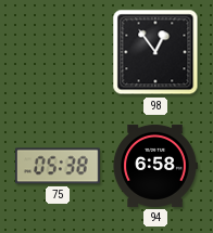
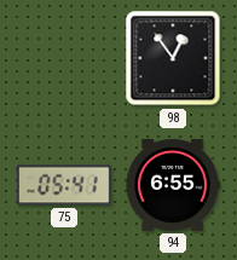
75: 05:38 -> 05:41
94: 6:58 -> 6:55
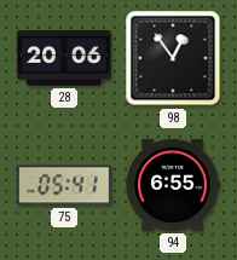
28: none -> 20:06
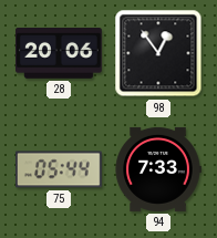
75: 05:41 -> 05:44
94: 6:55 -> 7:33
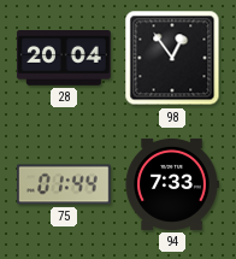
28: 20:06 -> 20:04
75: 05:44 -> 01:44
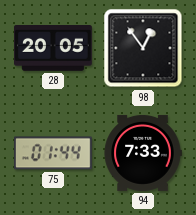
28: 20:04 -> 20:05
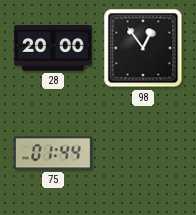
28: 20:05 -> 20:00
94: 7:33 -> none
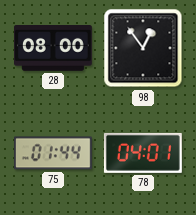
28: 20:00 -> 08:00
78: none -> 04:01
